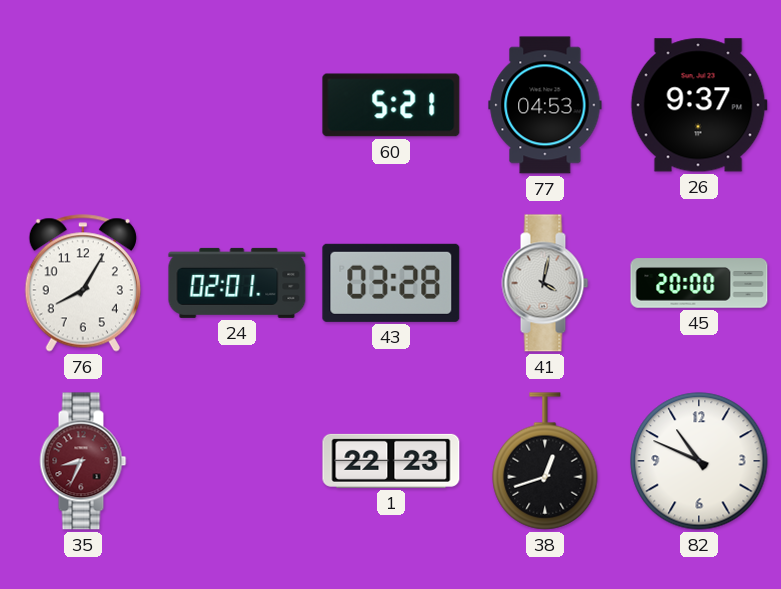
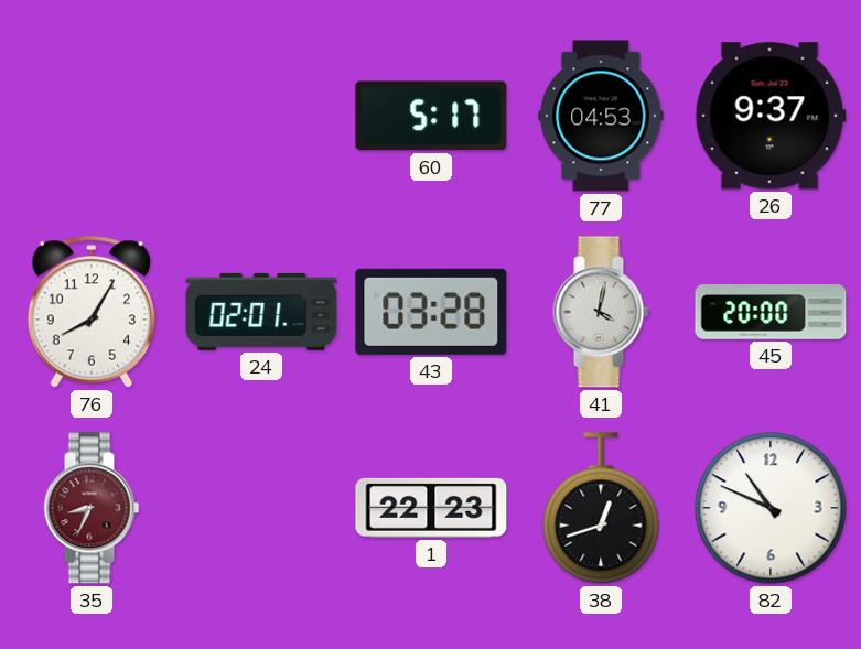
60: 5:21 -> 5:17
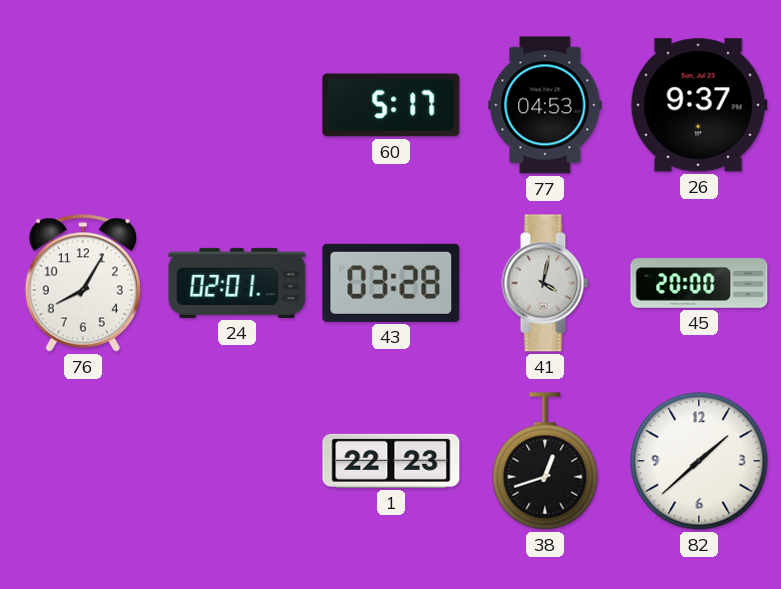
35: 8:34 -> none
82: 10:49 -> 1:38
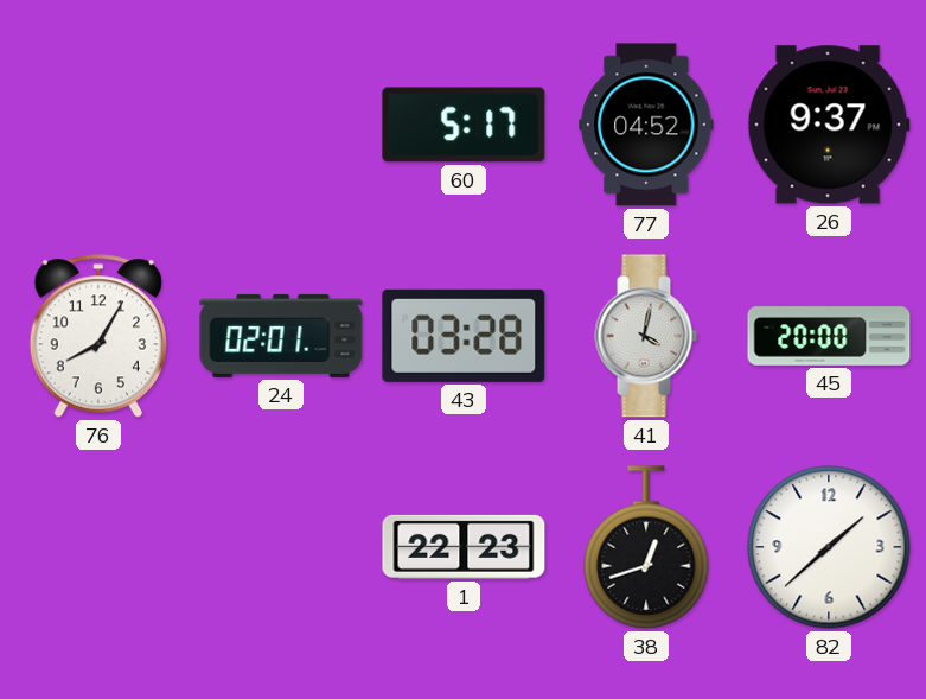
77: 04:53 -> 04:52
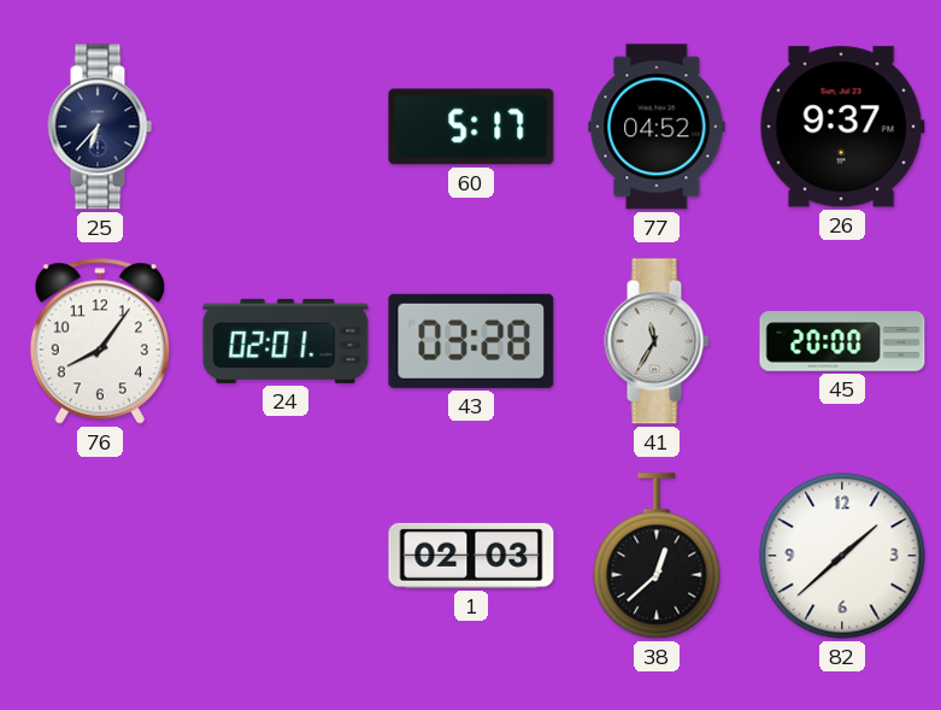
25: none -> 6:37
76: 8:05 -> 8:06
41: 4:02 -> 11:35
1: 22:23 -> 02:03
38: 12:42 -> 12:38
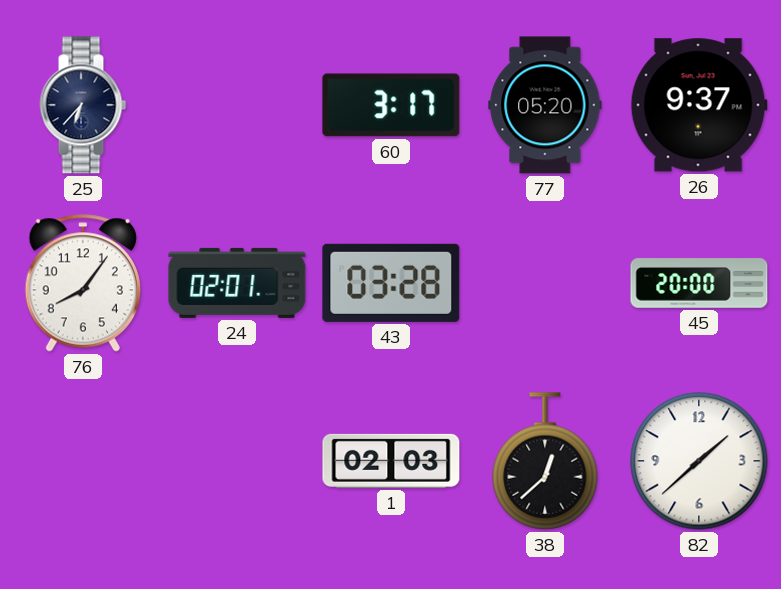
60: 5:17 -> 3:17
77: 04:52 -> 05:20
41: 11:35 -> none
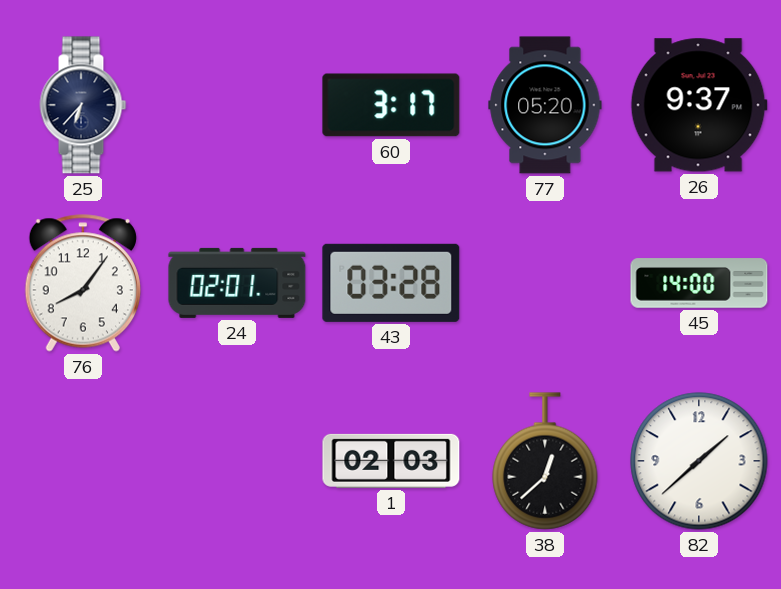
45: 20:00 -> 14:00
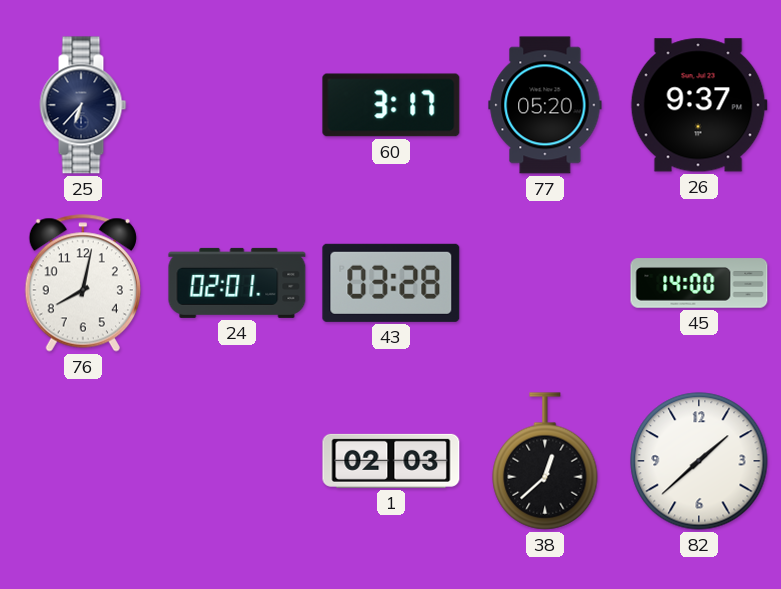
76: 8:06 -> 8:02
